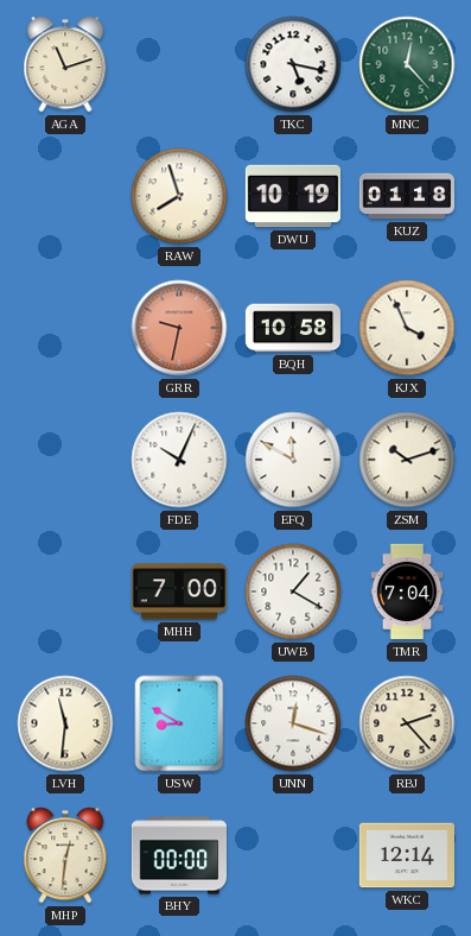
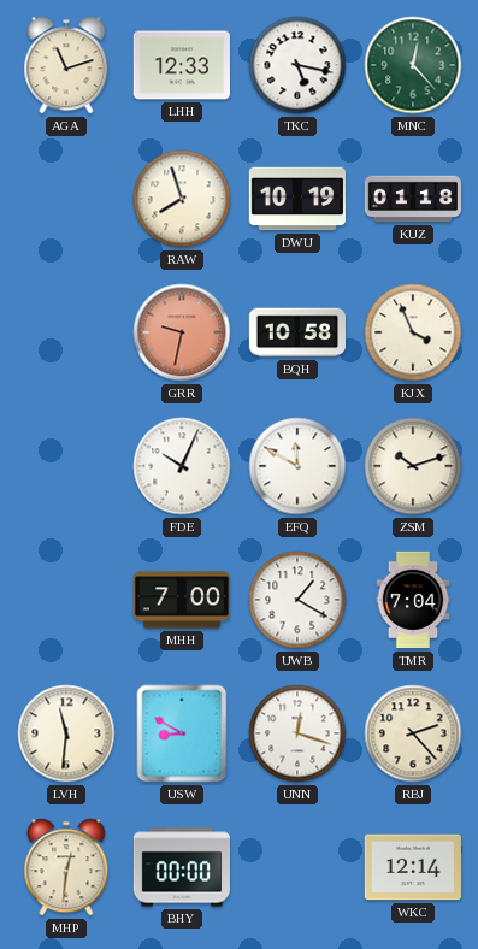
LHH: none -> 12:33
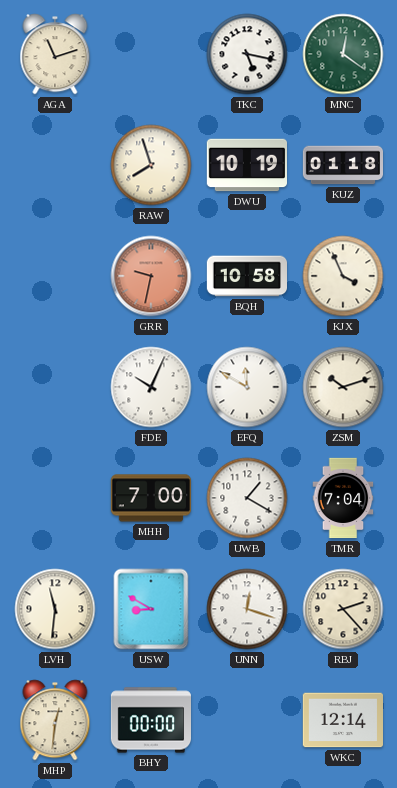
LHH: 12:33 -> none
MNC: 12:23 -> 12:21
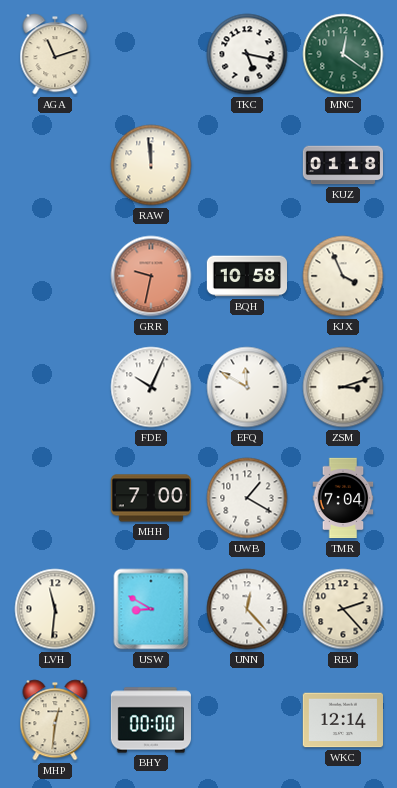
RAW: 7:57 -> 11:59
DWU: 10:19 -> none
ZSM: 10:12 -> 3:12
UNN: 12:18 -> 12:23
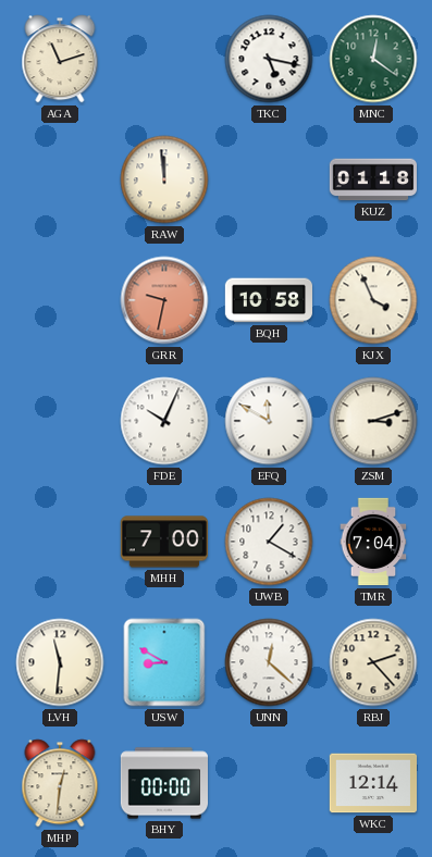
UNN: 12:23 -> 12:22
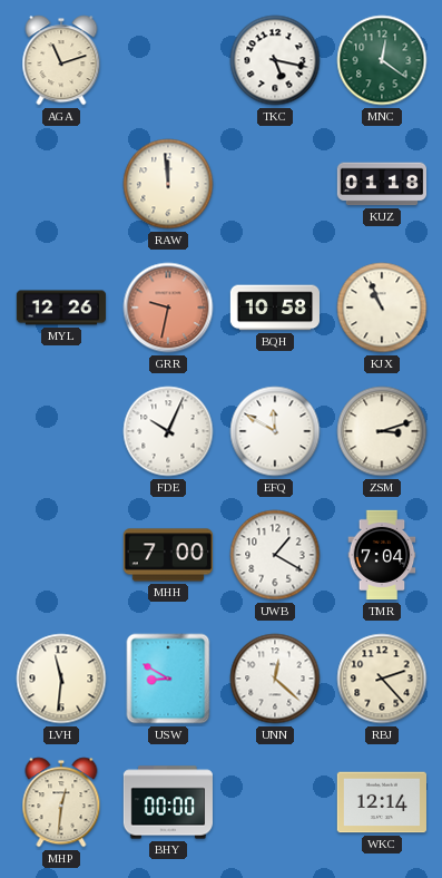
MYL: none -> 12:26
KJX: 3:56 -> 10:56
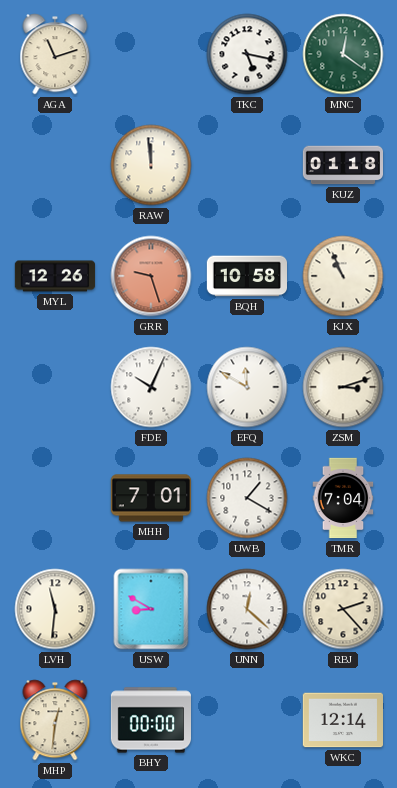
GRR: 9:32 -> 9:27
MHH: 7:00 -> 7:01
